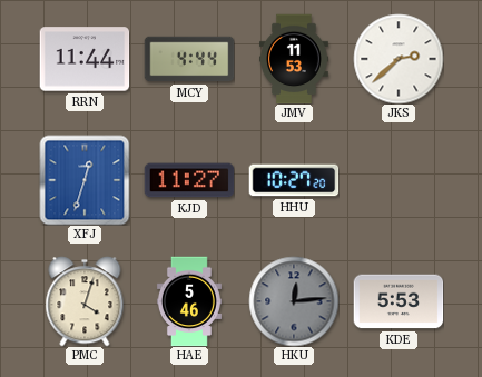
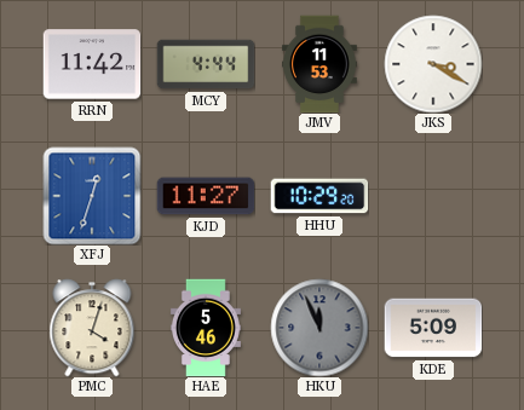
RRN: 11:44 -> 11:42
JKS: 2:38 -> 3:20
HHU: 10:27 -> 10:29
HKU: 12:14 -> 11:56
KDE: 5:53 -> 5:09
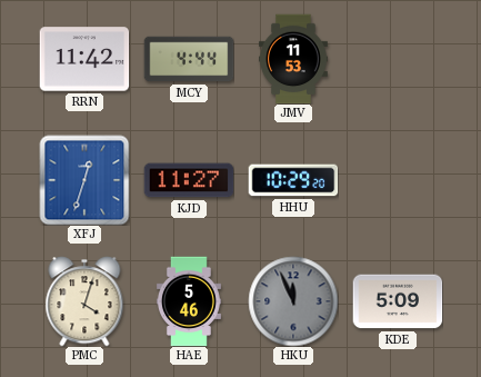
JKS: 3:20 -> none
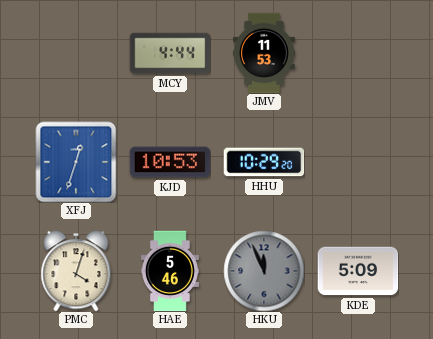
RRN: 11:42 -> none
KJD: 11:27 -> 10:53
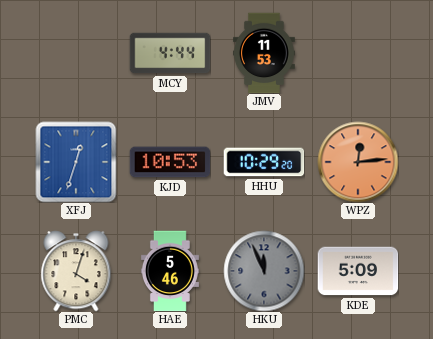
WPZ: none -> 12:14
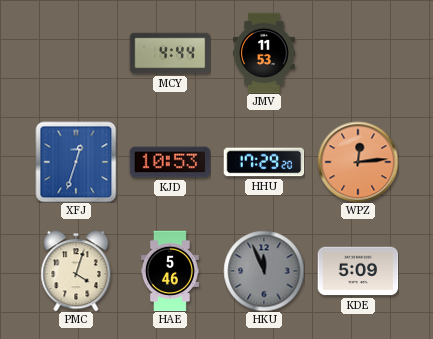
HHU: 10:29 -> 17:29
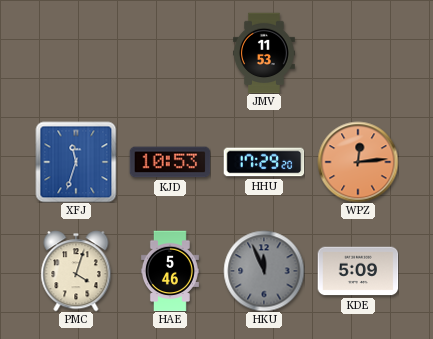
MCY: 4:44 -> none
XFJ: 12:33 -> 11:33
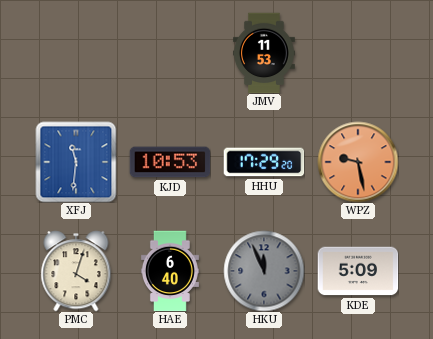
XFJ: 11:33 -> 11:31
WPZ: 12:14 -> 9:28
HAE: 5:46 -> 6:40
